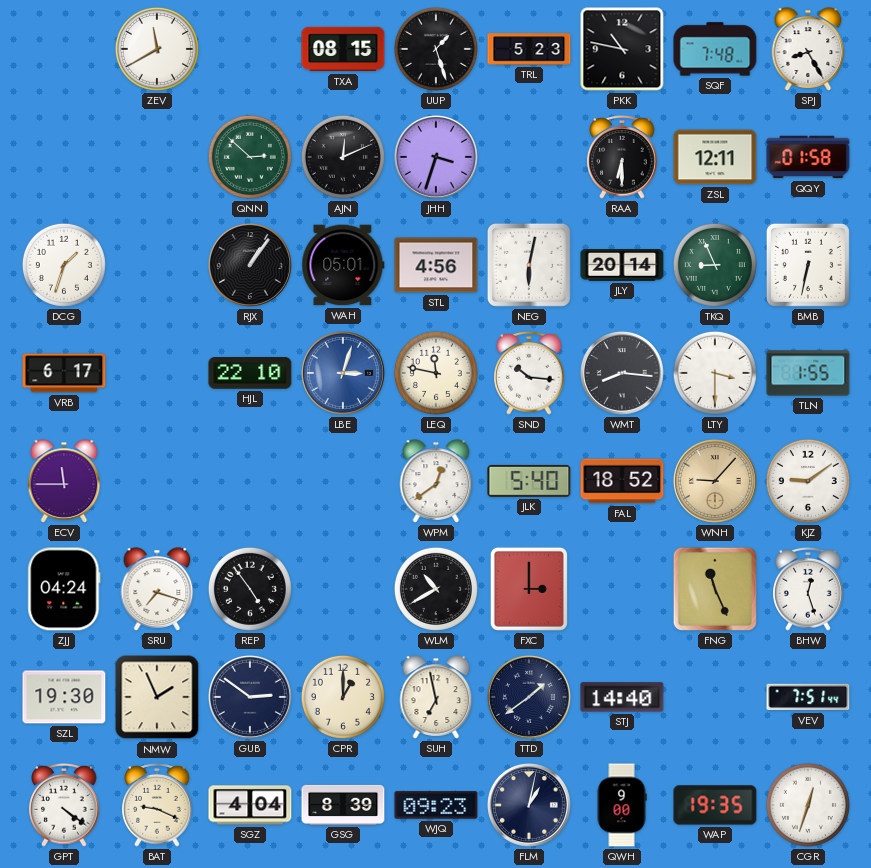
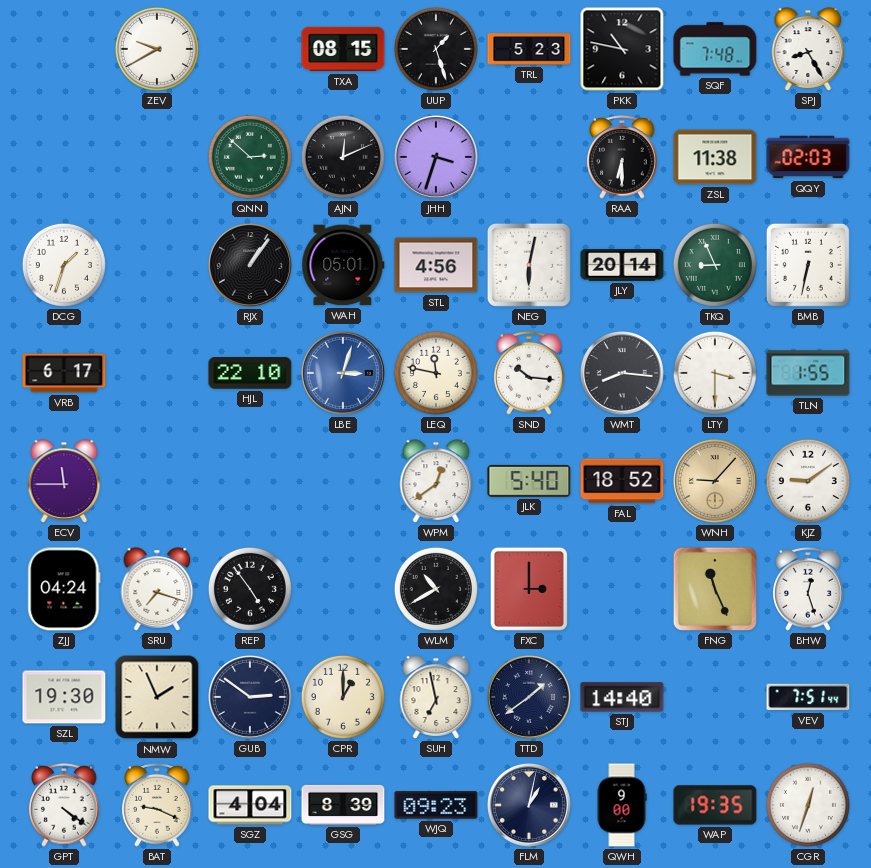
ZEV: 11:40 -> 9:40
ZSL: 12:11 -> 11:38
QQY: 01:58 -> 02:03
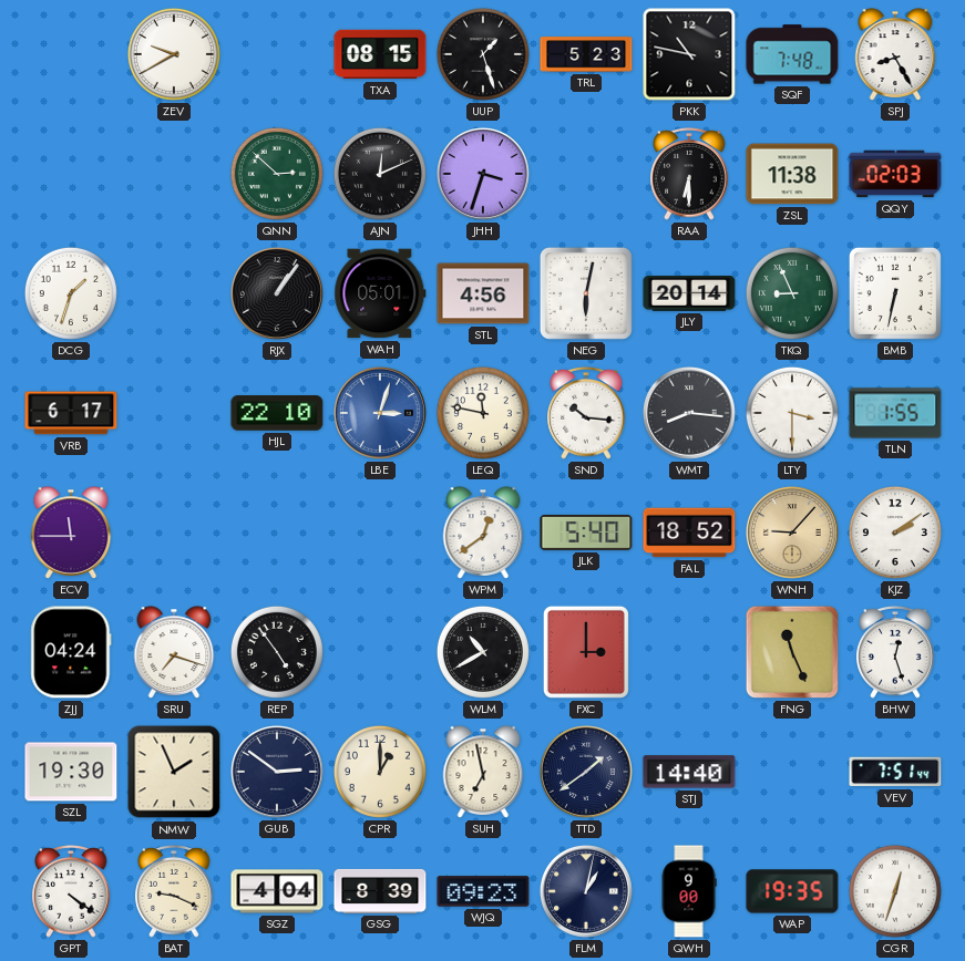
KJZ: 9:09 -> 2:09
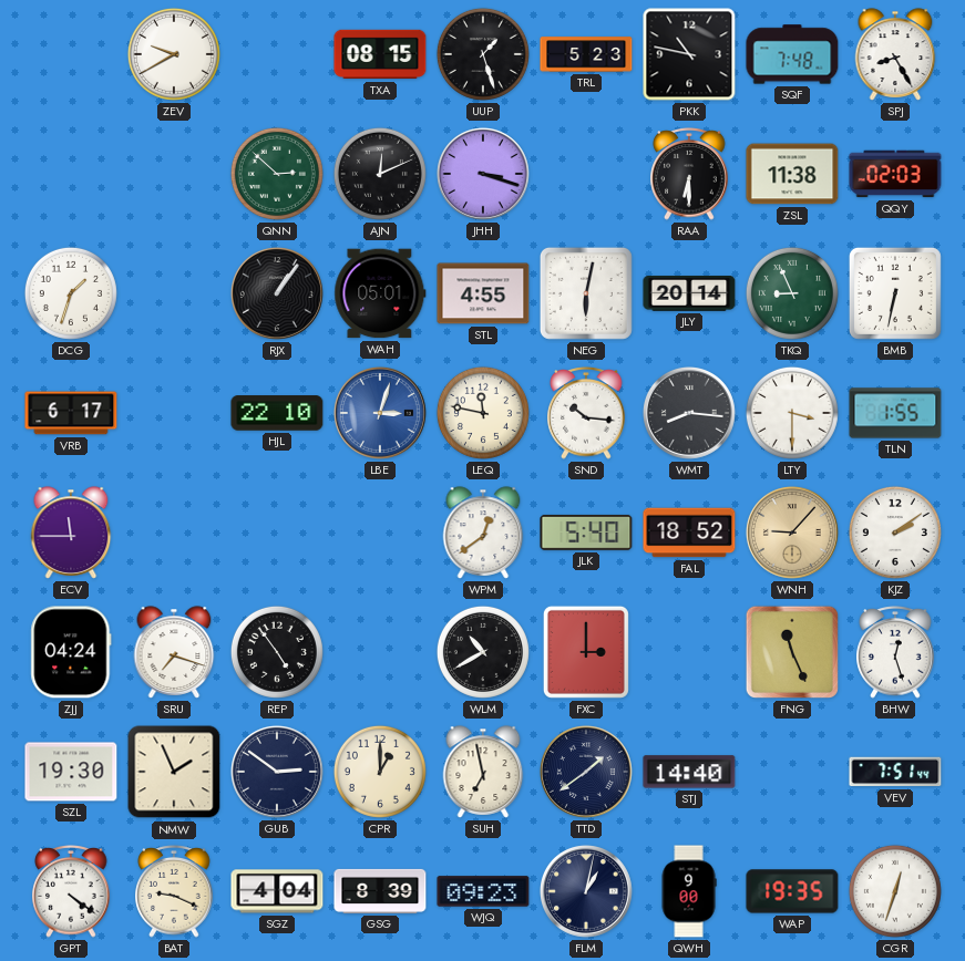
JHH: 3:33 -> 3:18
STL: 4:56 -> 4:55
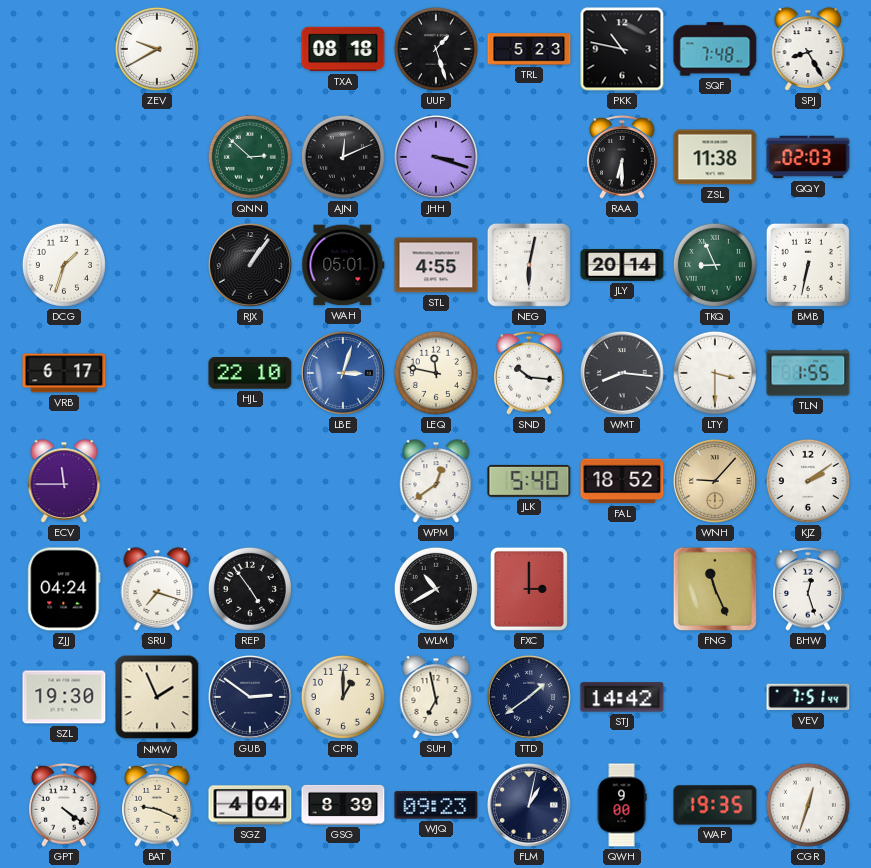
TXA: 08:15 -> 08:18
STJ: 14:40 -> 14:42
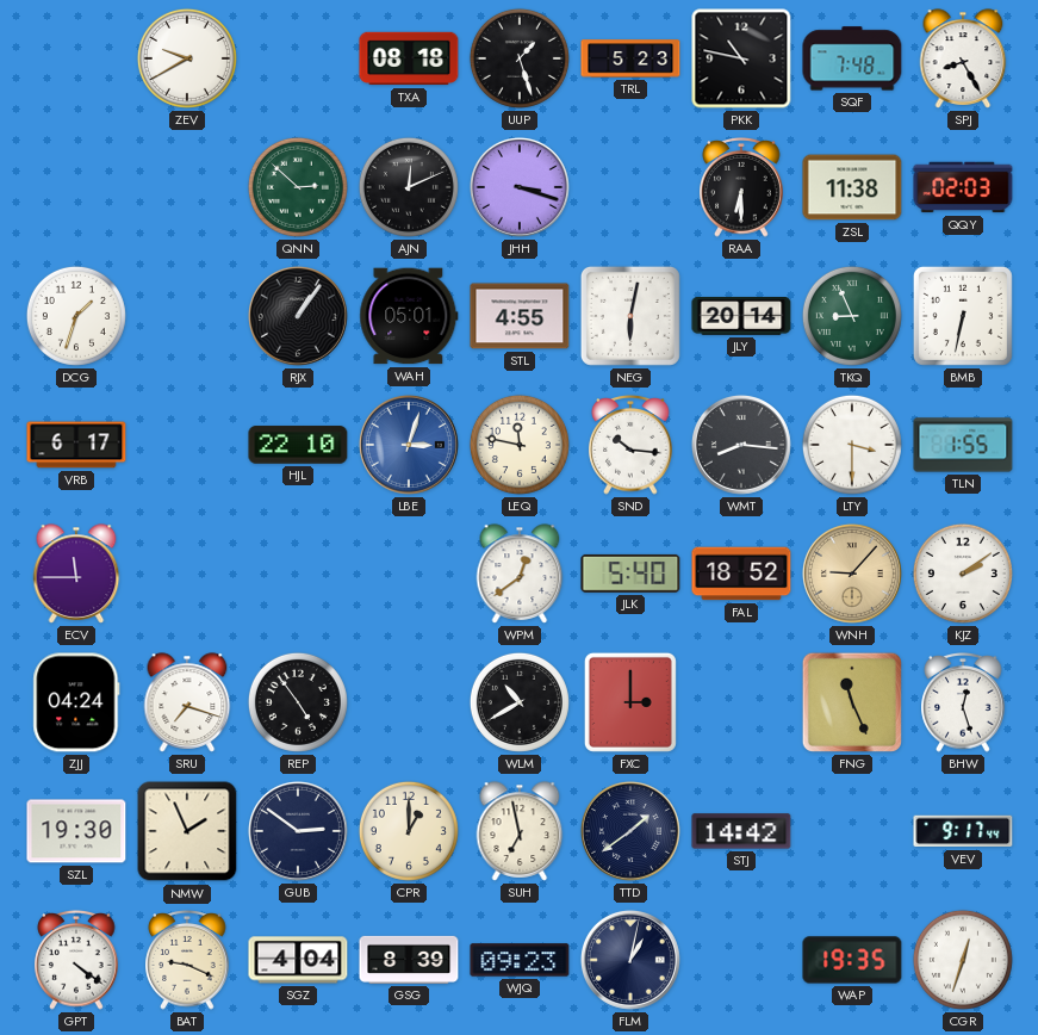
VEV: 7:51 -> 9:17
QWH: 9:00 -> none
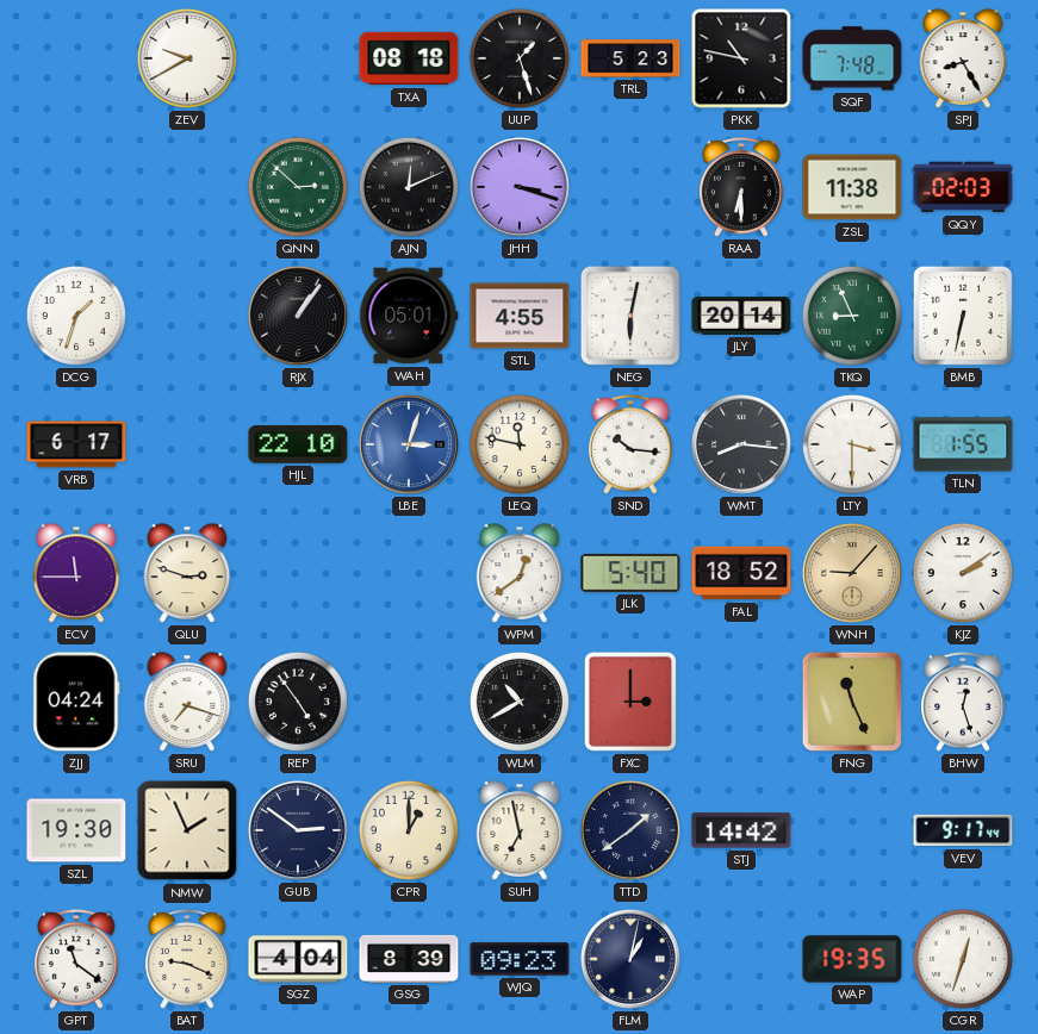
QLU: none -> 2:48
GPT: 4:21 -> 11:21
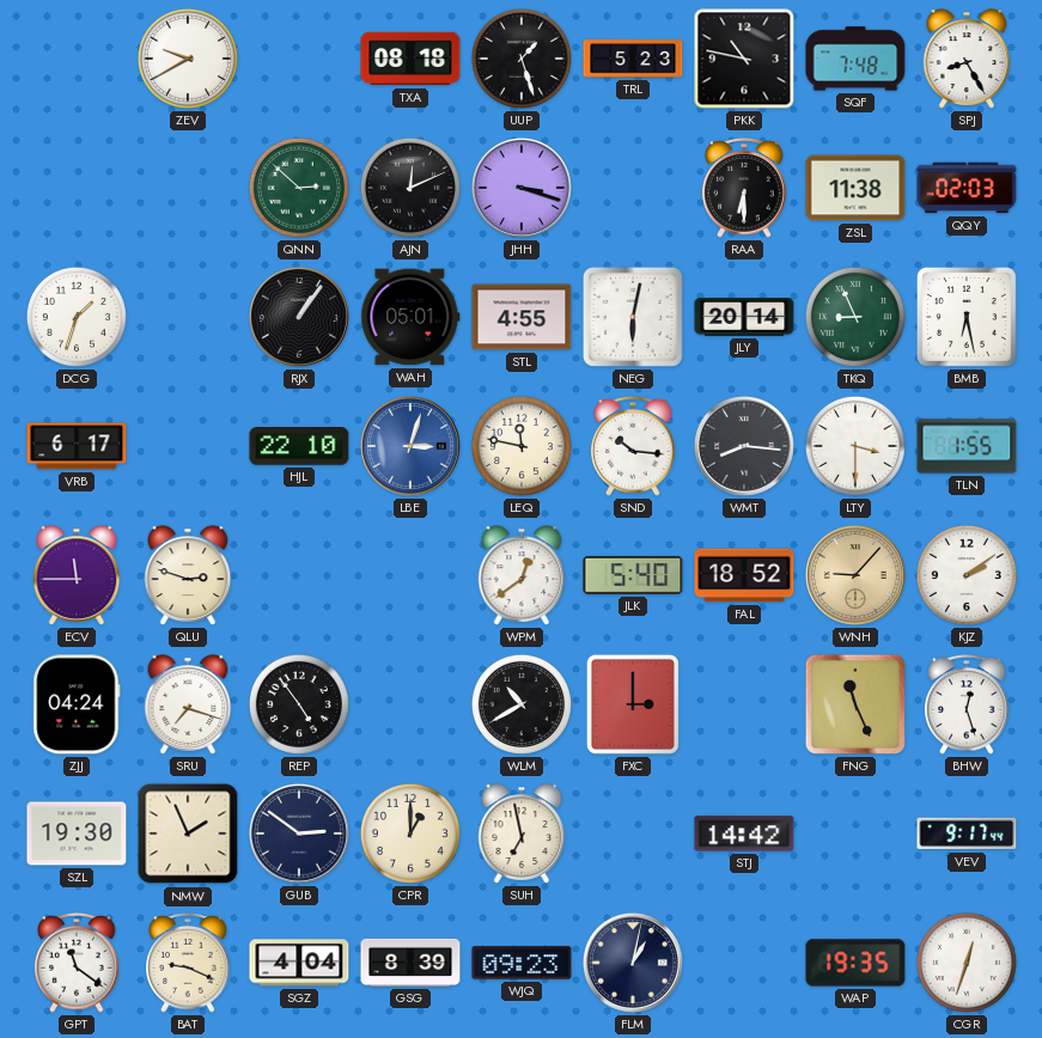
BMB: 6:32 -> 6:28
TTD: 1:39 -> none
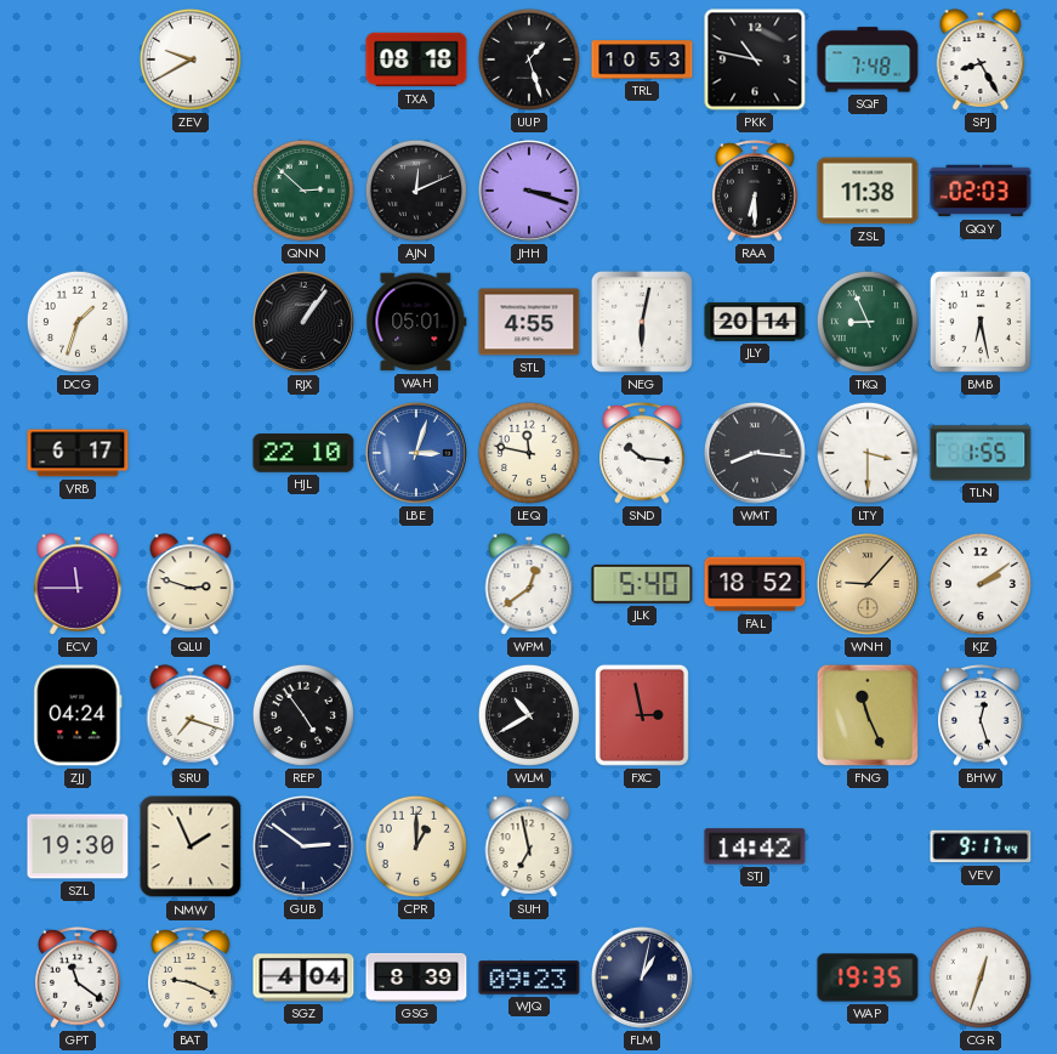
TRL: 5:23 -> 10:53
FXC: 3:00 -> 2:58
